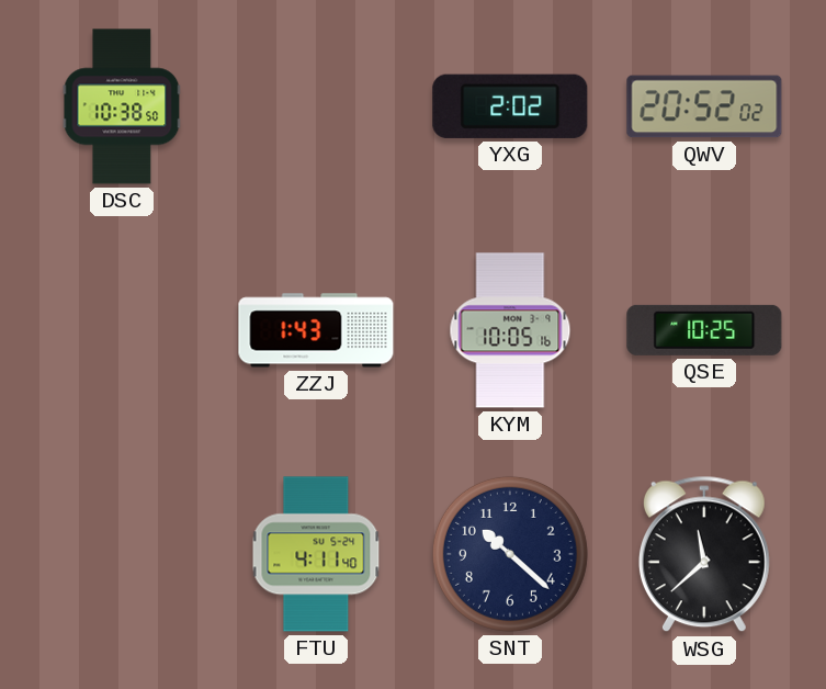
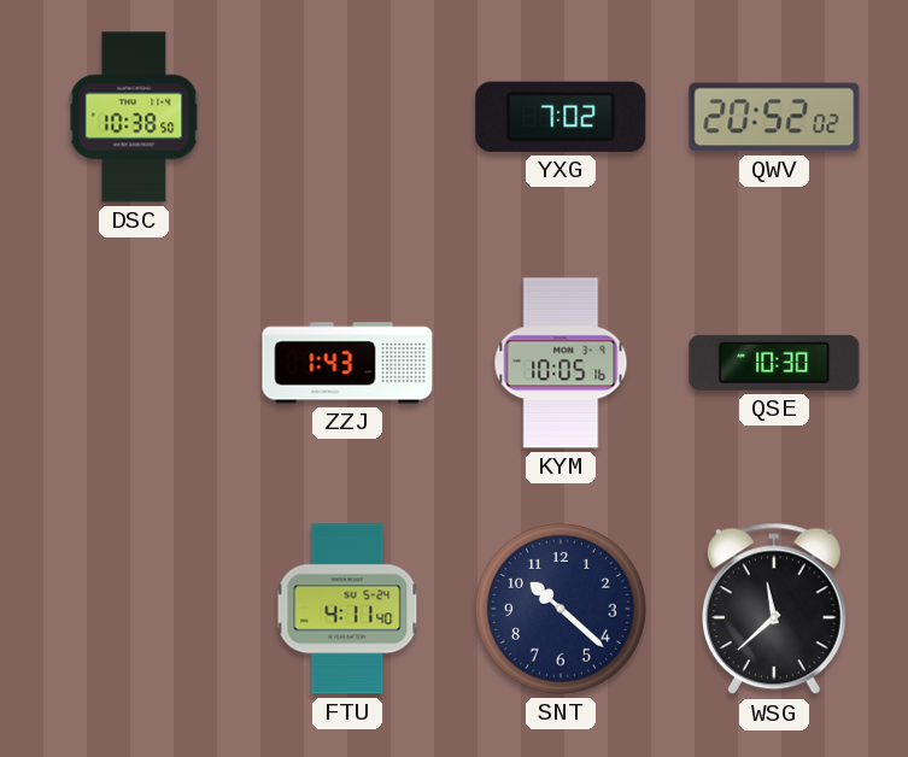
YXG: 2:02 -> 7:02
QSE: 10:25 -> 10:30
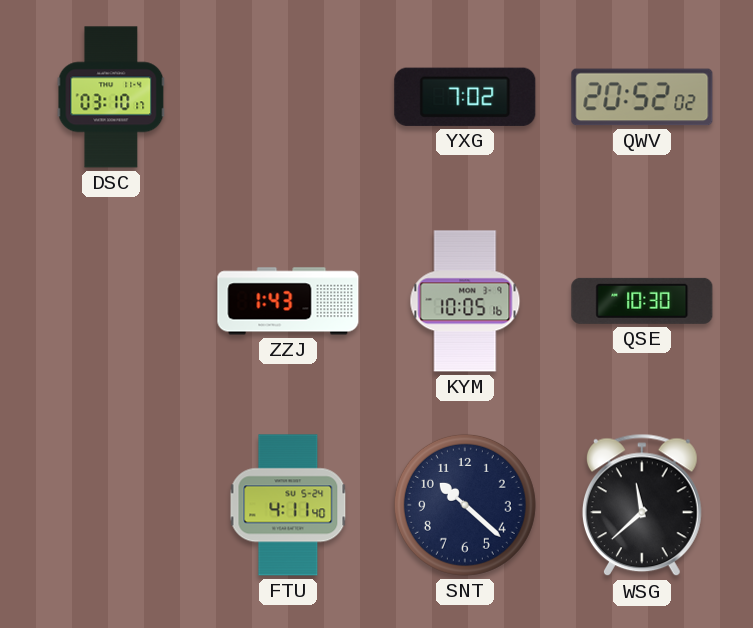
DSC: 10:38 -> 03:10
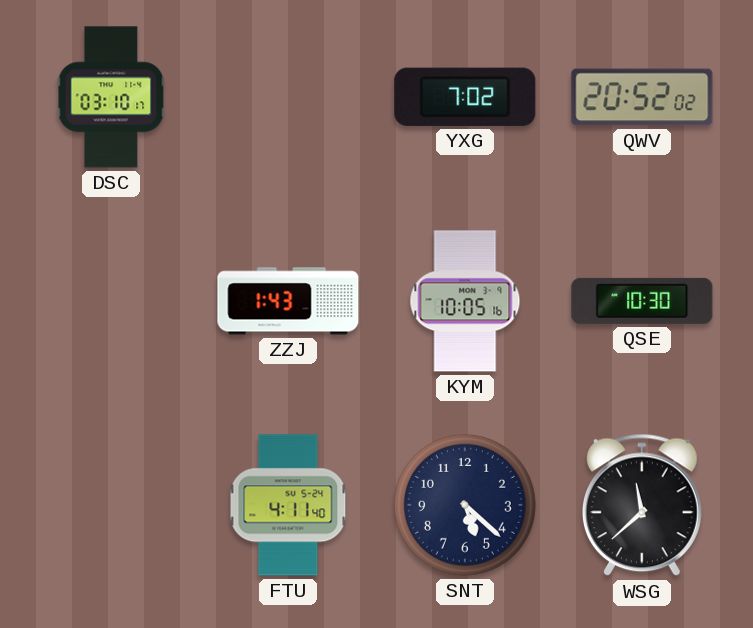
SNT: 10:22 -> 5:22
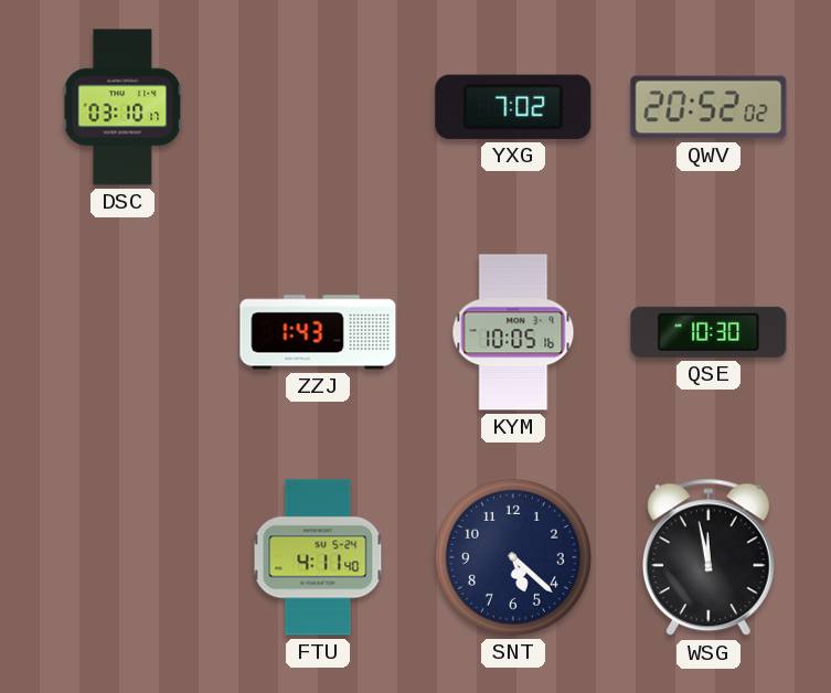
WSG: 11:38 -> 11:58
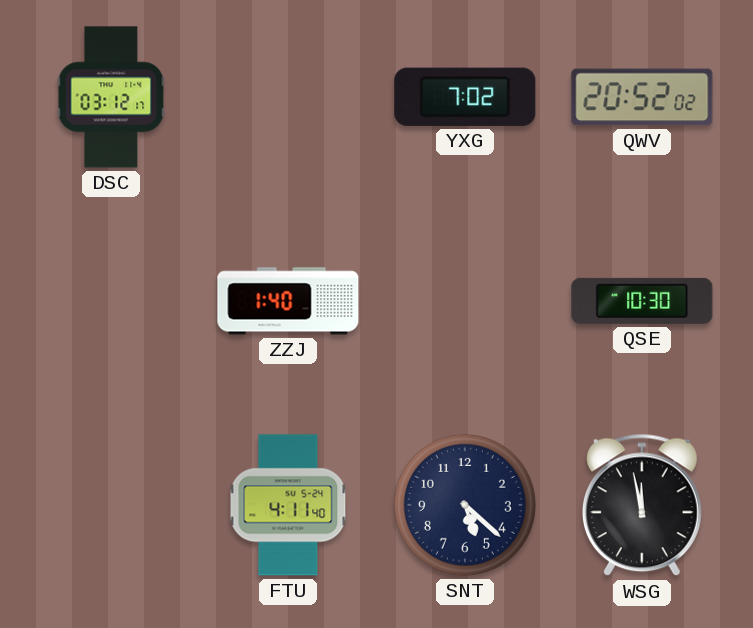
DSC: 03:10 -> 03:12
ZZJ: 1:43 -> 1:40
KYM: 10:05 -> none
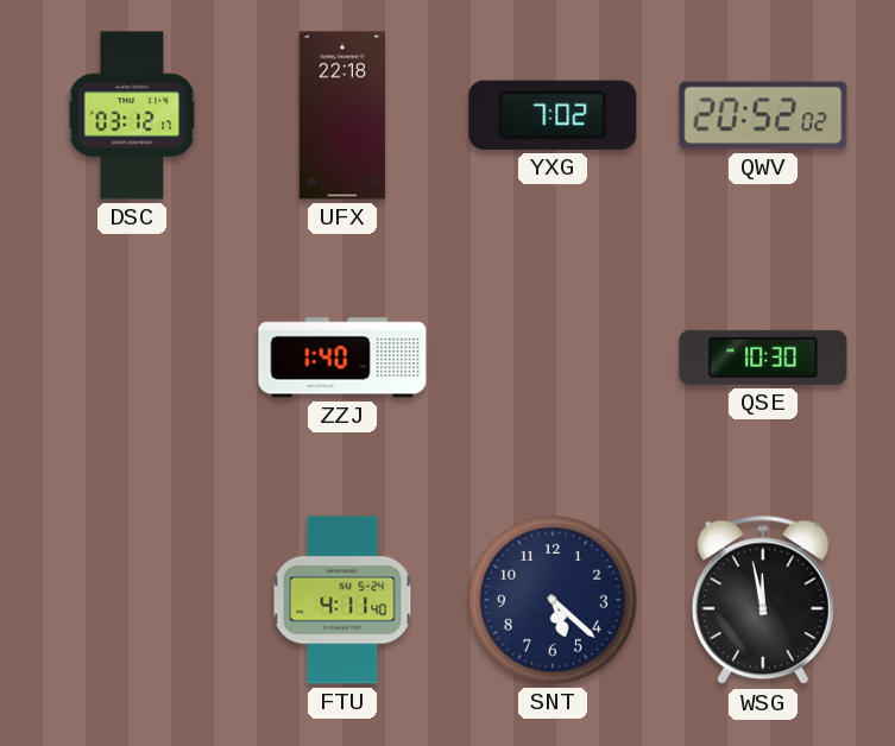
UFX: none -> 22:18
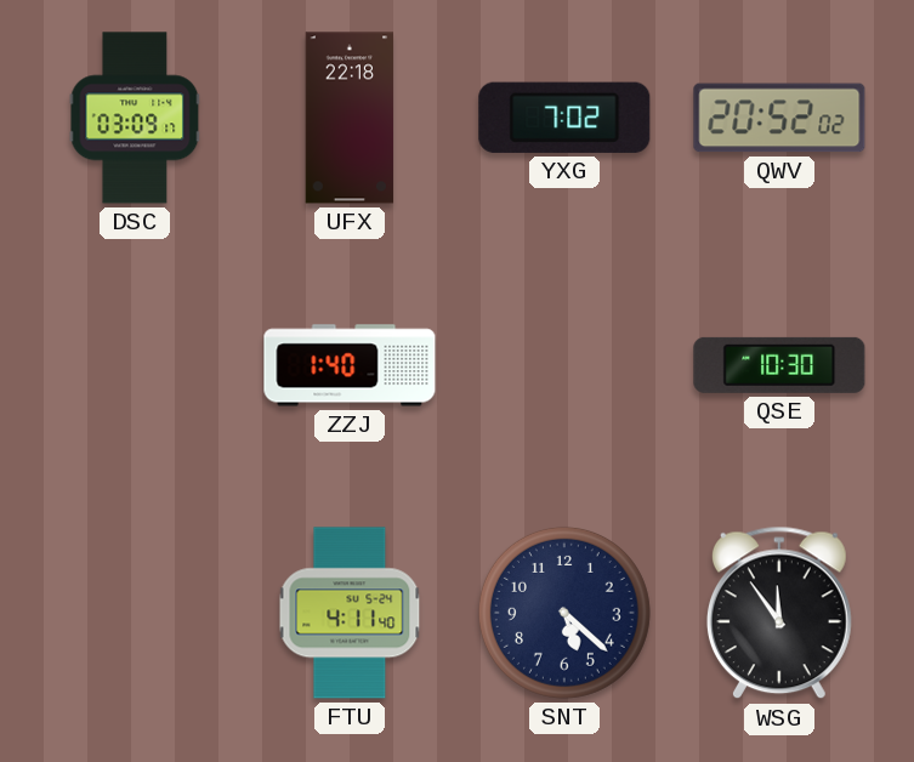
DSC: 03:12 -> 03:09
WSG: 11:58 -> 11:54
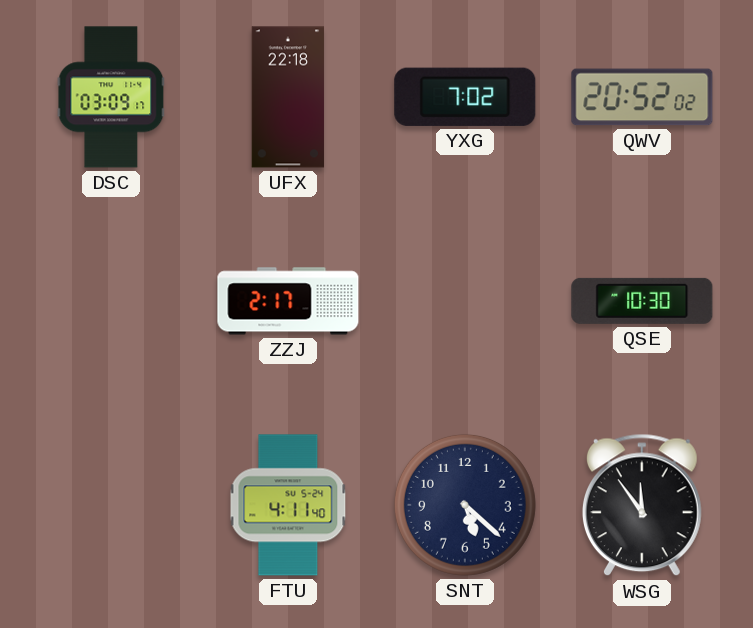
ZZJ: 1:40 -> 2:17
